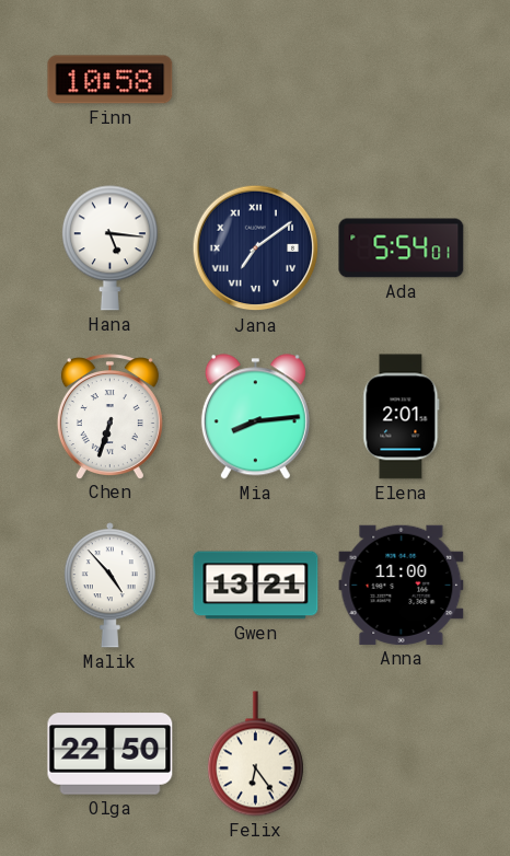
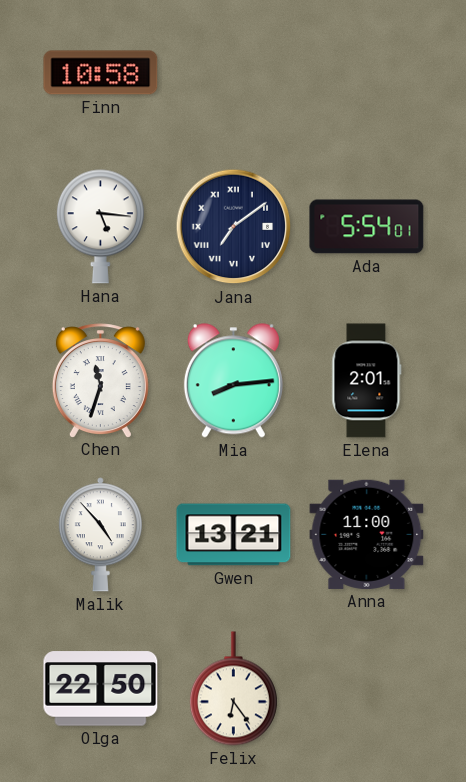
Chen: 6:33 -> 11:33
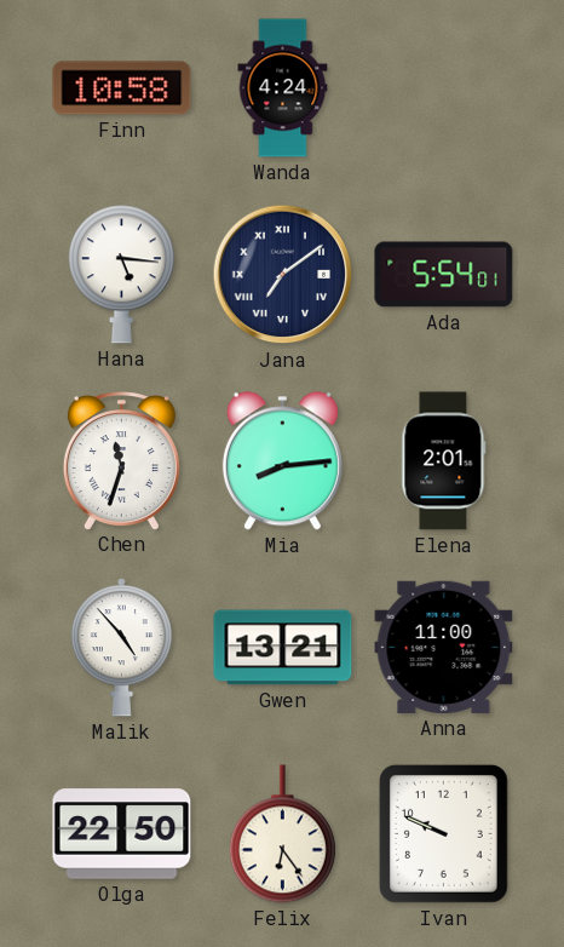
Wanda: none -> 4:24
Ivan: none -> 9:49
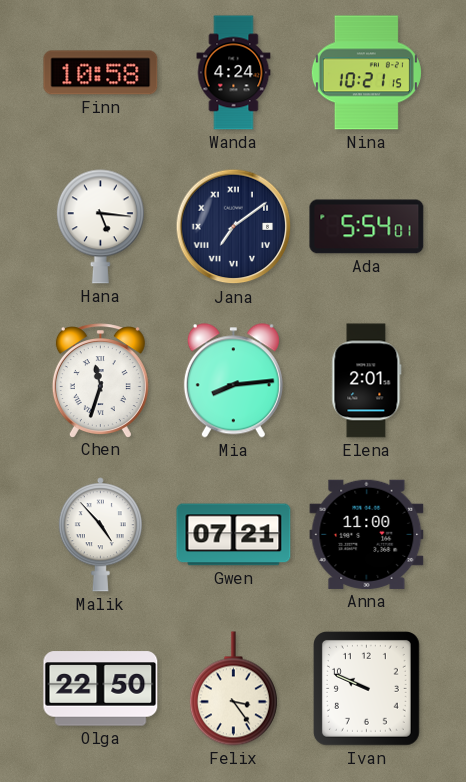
Nina: none -> 10:21
Gwen: 13:21 -> 07:21
Felix: 6:24 -> 3:24
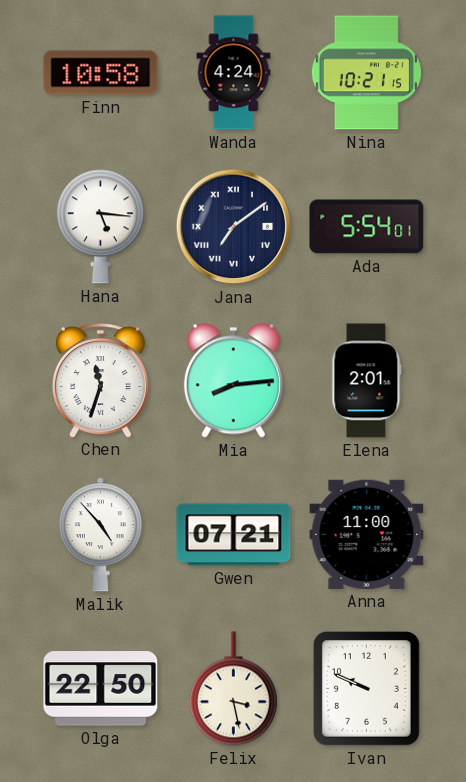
Felix: 3:24 -> 3:28
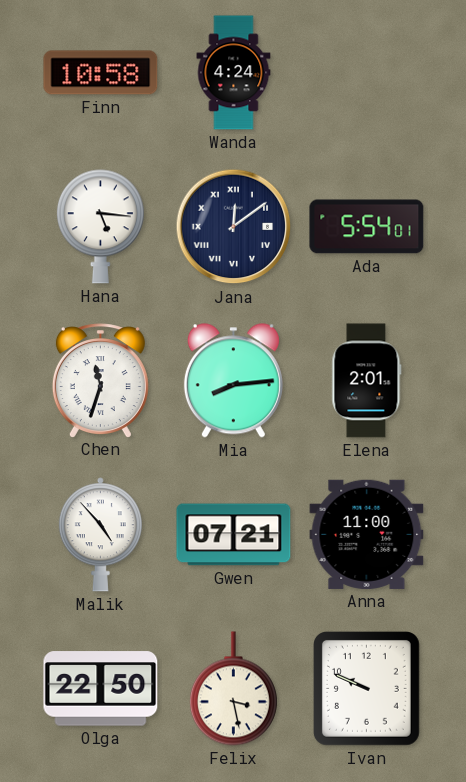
Nina: 10:21 -> none
Jana: 7:09 -> 12:09
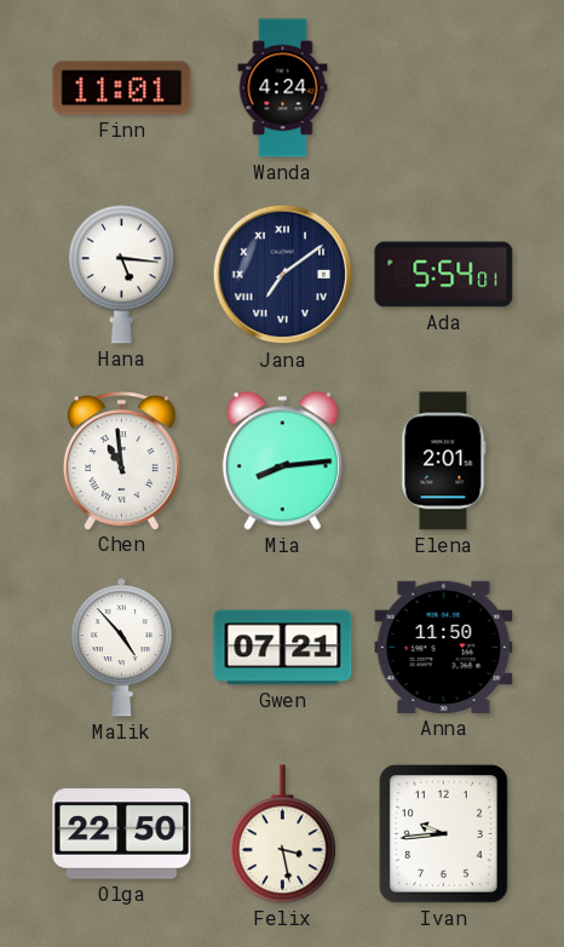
Finn: 10:58 -> 11:01
Jana: 12:09 -> 7:09
Chen: 11:33 -> 10:59
Anna: 11:00 -> 11:50
Ivan: 9:49 -> 9:44
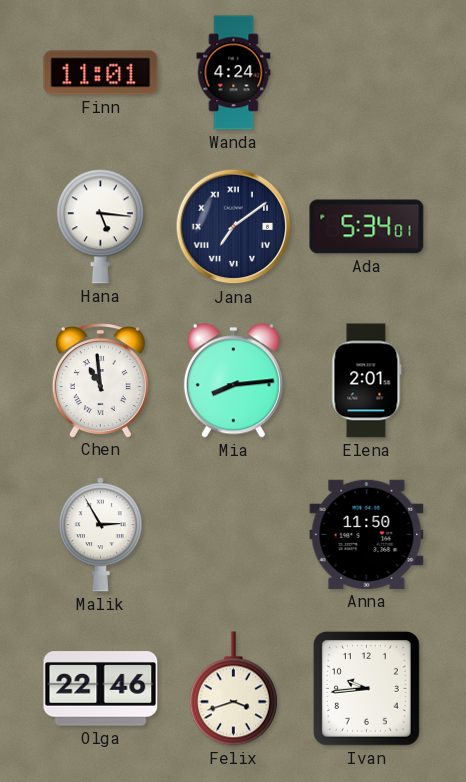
Ada: 5:54 -> 5:34
Malik: 4:53 -> 2:55
Gwen: 07:21 -> none
Olga: 22:50 -> 22:46
Felix: 3:28 -> 3:42
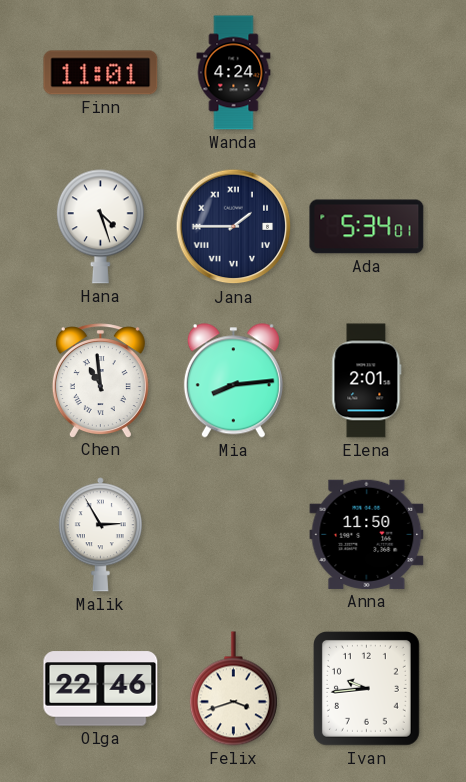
Hana: 5:16 -> 4:27
Jana: 7:09 -> 1:45
